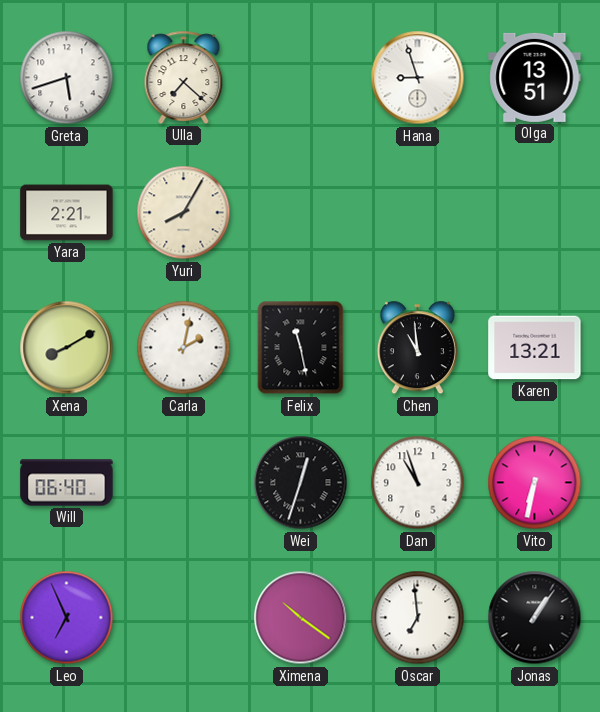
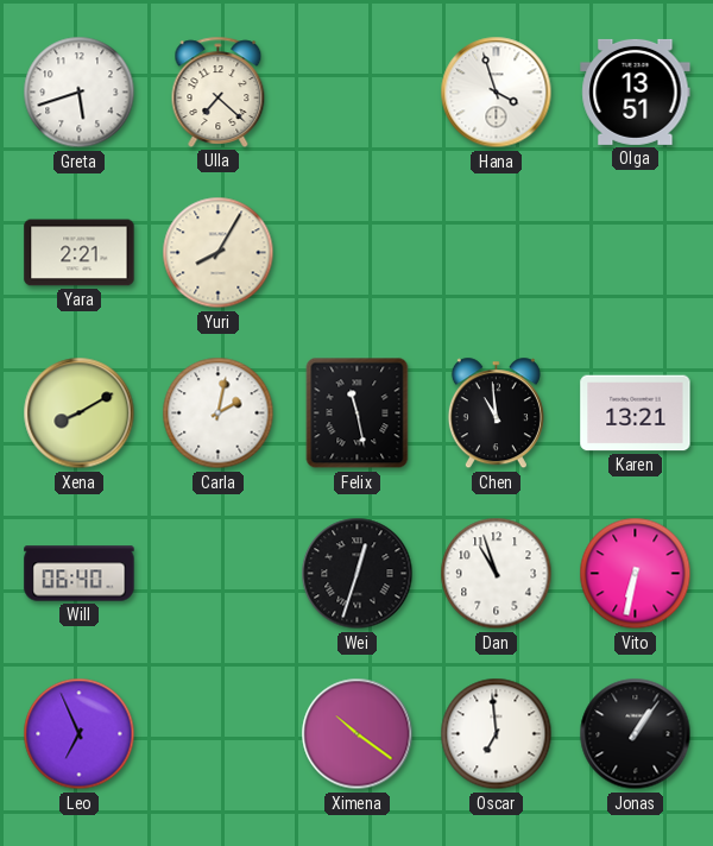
Hana: 8:57 -> 3:57
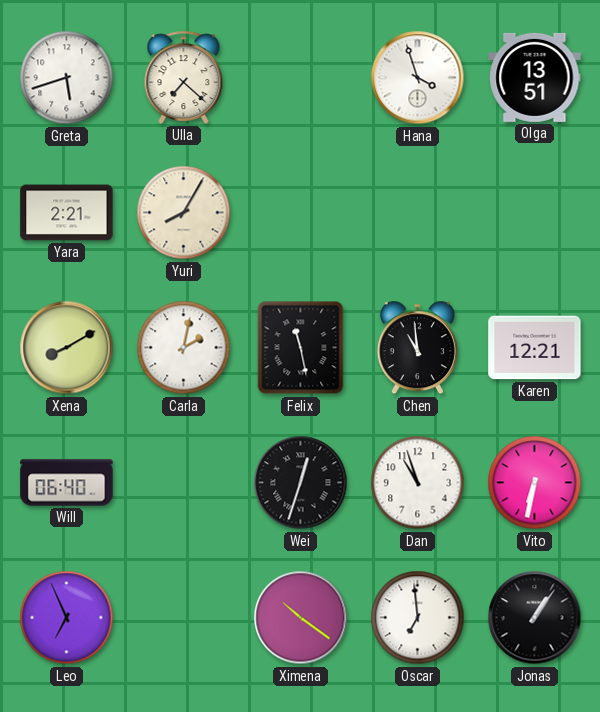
Karen: 13:21 -> 12:21
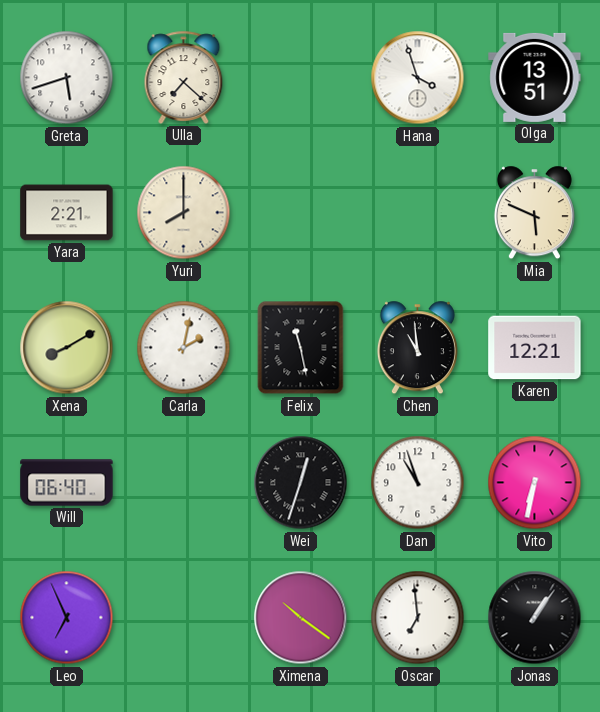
Yuri: 8:05 -> 8:00
Mia: none -> 5:49
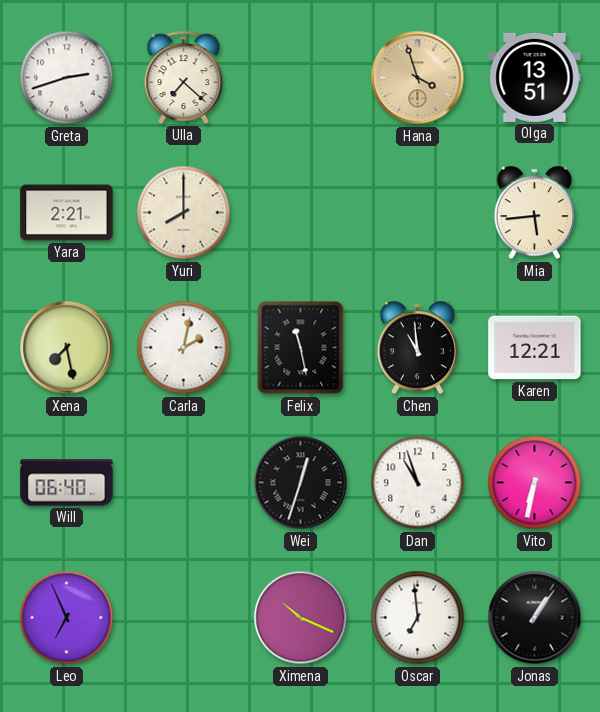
Greta: 5:42 -> 2:42
Hana dial: white -> champagne
Mia: 5:49 -> 5:44
Xena: 8:10 -> 7:28
Ximena: 10:21 -> 10:19
